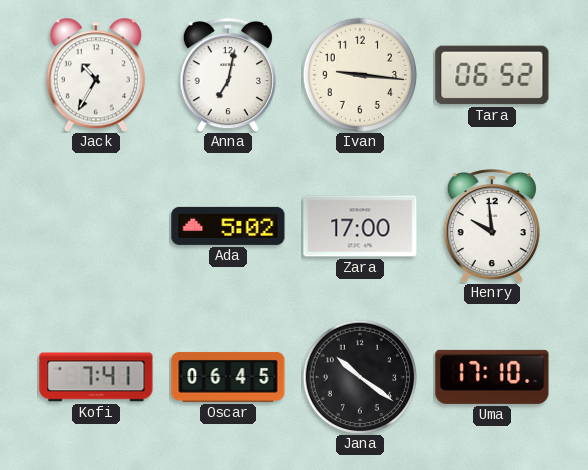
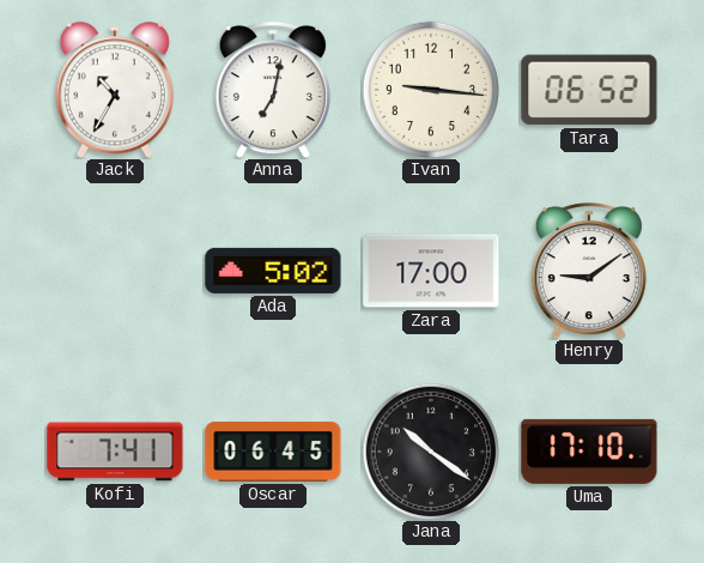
Henry: 9:59 -> 9:09
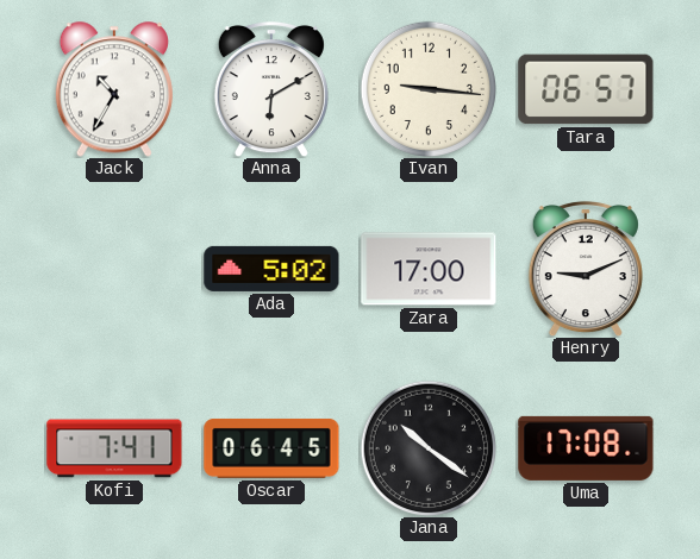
Anna: 7:02 -> 6:10
Tara: 06:52 -> 06:57
Henry: 9:09 -> 9:11
Uma: 17:10 -> 17:08
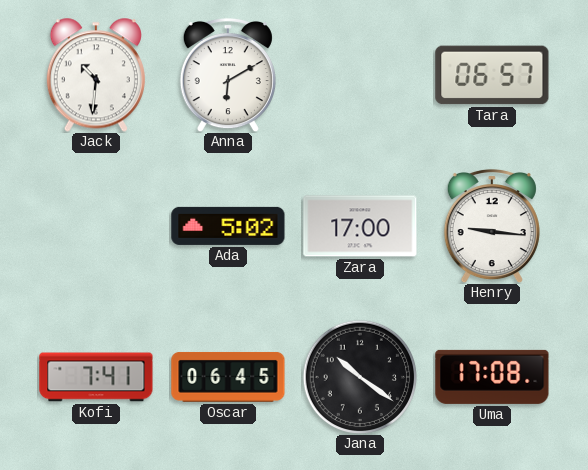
Jack: 10:35 -> 10:31
Ivan: 9:16 -> none
Henry: 9:11 -> 9:16
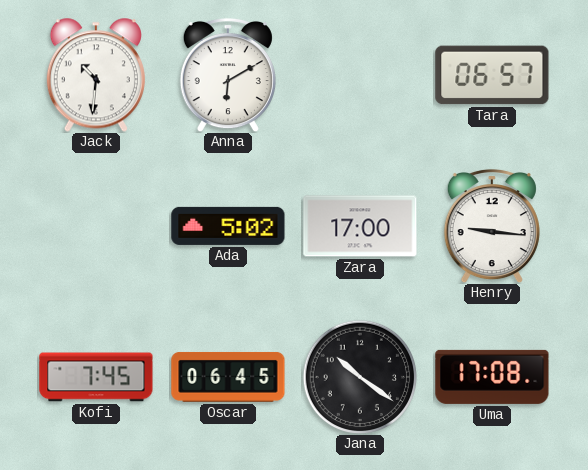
Kofi: 7:41 -> 7:45
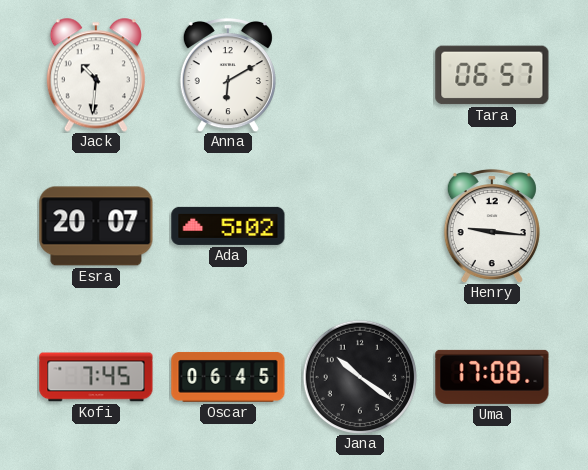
Esra: none -> 20:07
Zara: 17:00 -> none
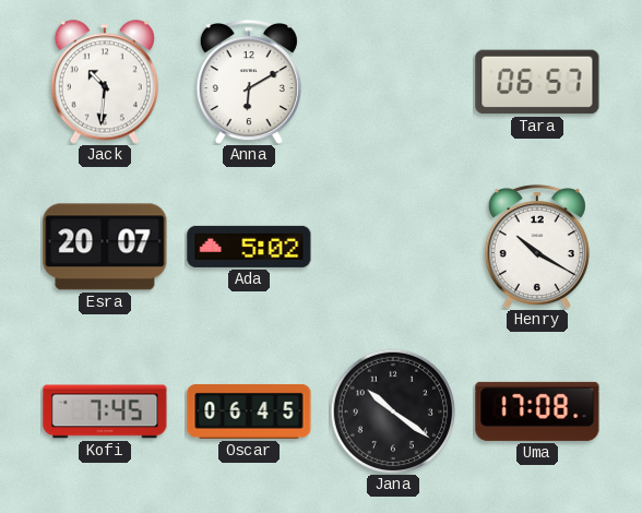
Henry: 9:16 -> 10:20
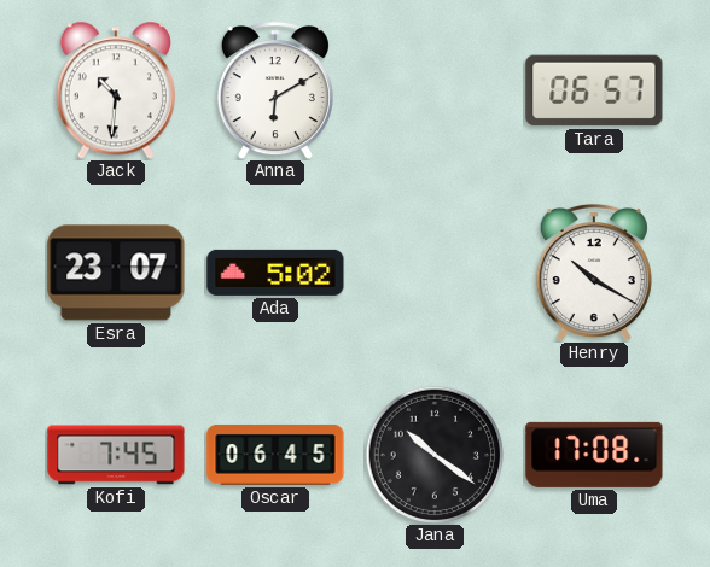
Esra: 20:07 -> 23:07
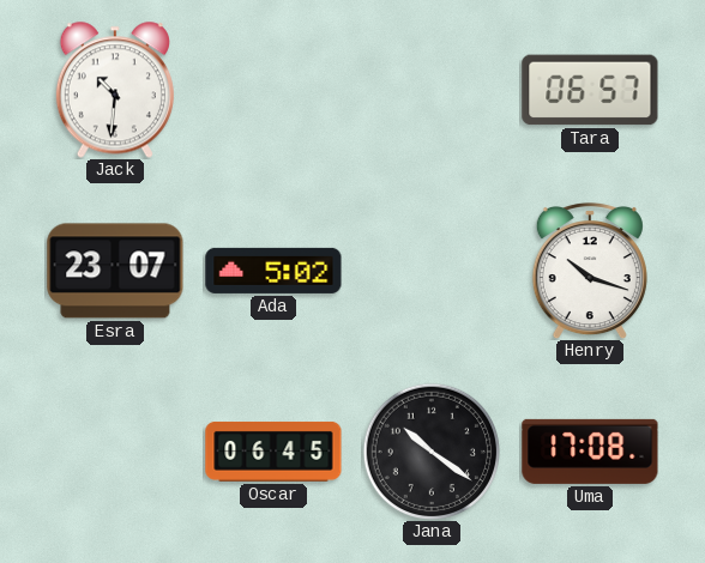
Anna: 6:10 -> none
Henry: 10:20 -> 10:18
Kofi: 7:45 -> none
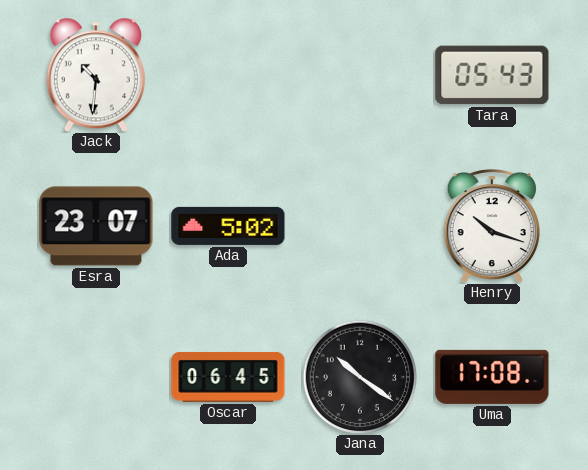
Tara: 06:57 -> 05:43
